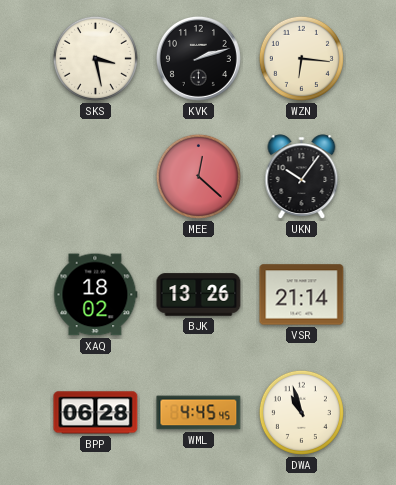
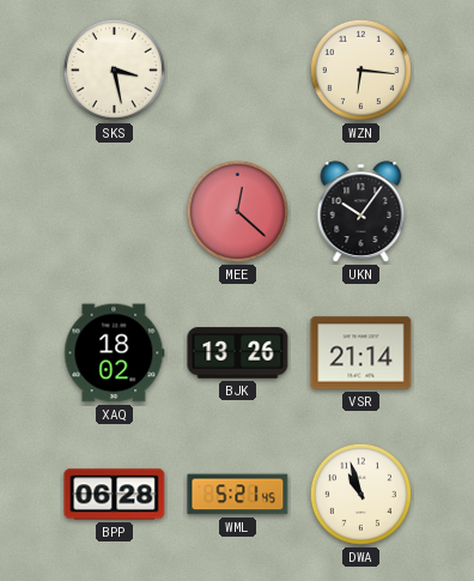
KVK: 2:12 -> none
WML: 4:45 -> 5:21
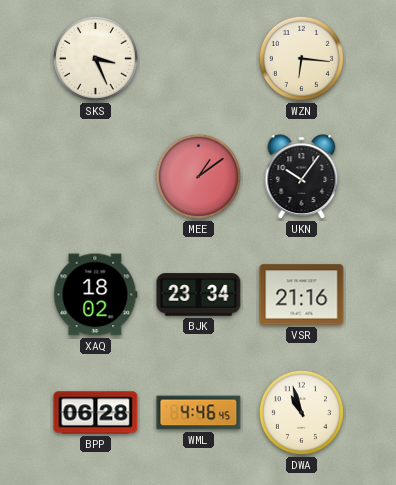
SKS: 3:28 -> 3:26
MEE: 12:22 -> 1:09
BJK: 13:26 -> 23:34
VSR: 21:14 -> 21:16
WML: 5:21 -> 4:46
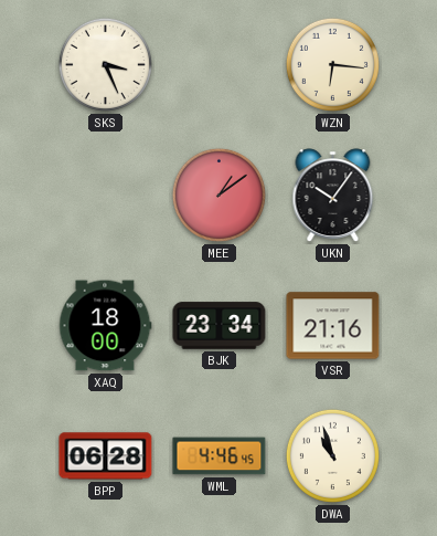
XAQ: 18:02 -> 18:00
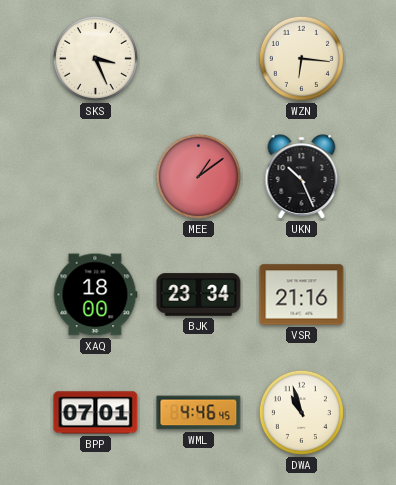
UKN: 10:06 -> 10:26
BPP: 06:28 -> 07:01
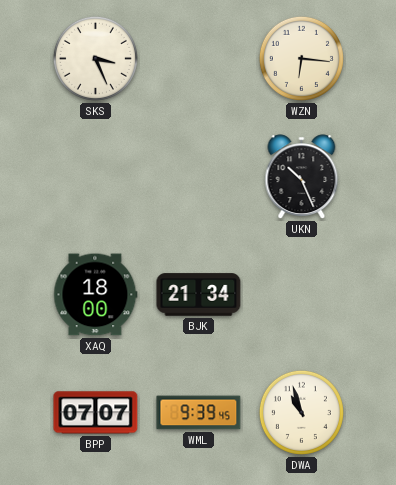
MEE: 1:09 -> none
BJK: 23:34 -> 21:34
VSR: 21:16 -> none
BPP: 07:01 -> 07:07
WML: 4:46 -> 9:39
